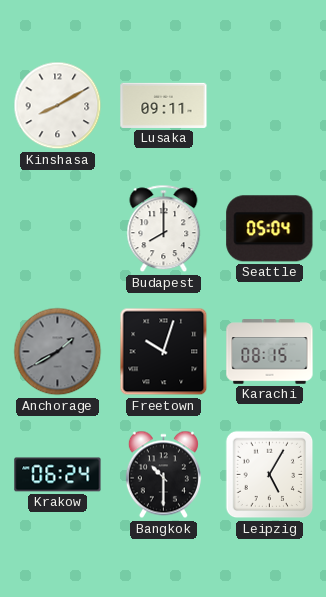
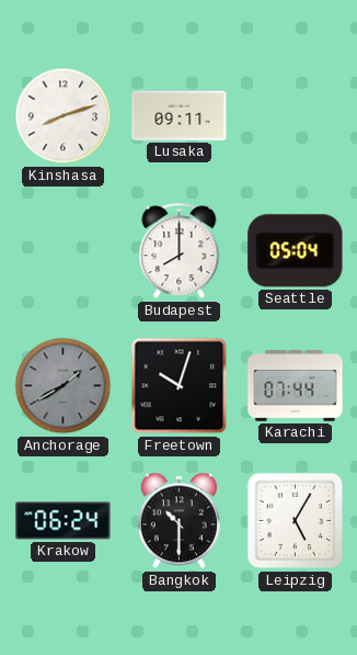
Kinshasa: 8:10 -> 8:12
Karachi: 08:15 -> 07:44
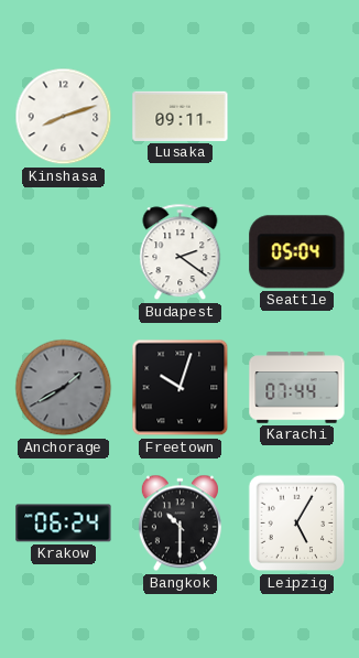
Budapest: 8:00 -> 2:21
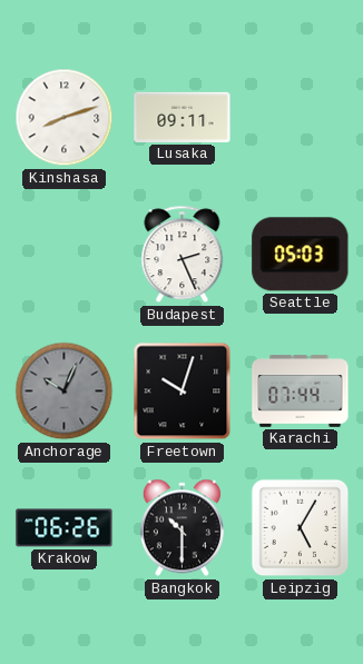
Budapest: 2:21 -> 2:26
Seattle: 05:04 -> 05:03
Anchorage: 1:40 -> 10:04
Krakow: 06:24 -> 06:26
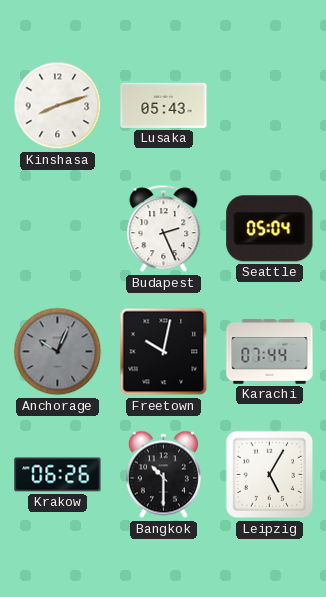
Lusaka: 09:11 -> 05:43
Seattle: 05:03 -> 05:04
Freetown: 10:03 -> 10:02
